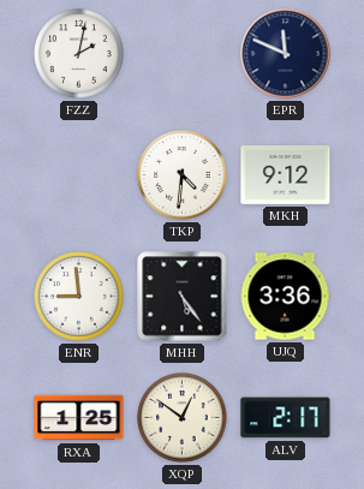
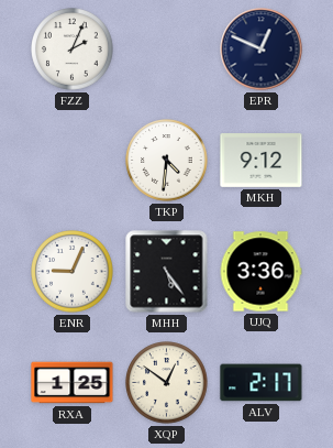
FZZ: 2:02 -> 2:04
EPR: 11:49 -> 12:49
ENR: 8:59 -> 9:04
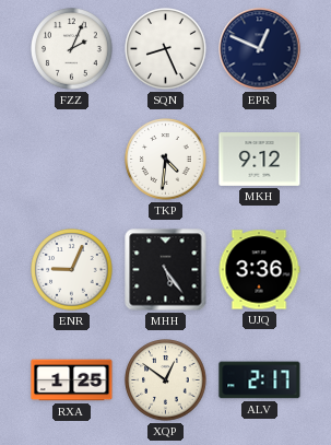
SQN: none -> 8:26
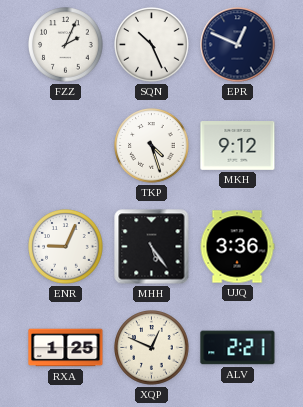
SQN: 8:26 -> 10:26
TKP: 4:31 -> 4:27
XQP: 12:51 -> 12:49
ALV: 2:17 -> 2:21
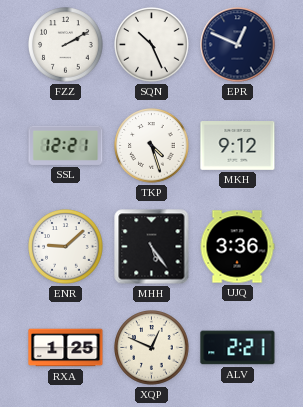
FZZ: 2:04 -> 2:10
SSL: none -> 12:21
ENR: 9:04 -> 9:08
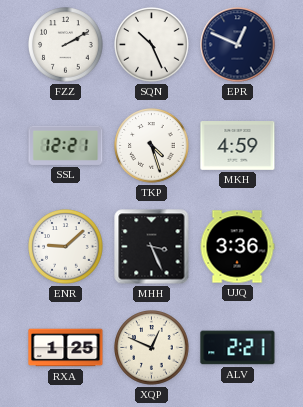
MKH: 9:12 -> 4:59
MHH: 5:24 -> 3:26
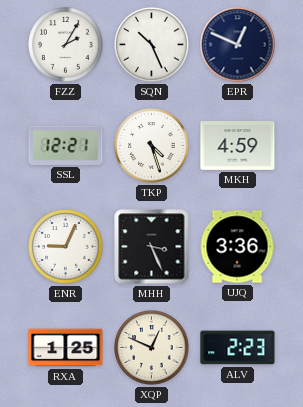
FZZ: 2:10 -> 2:05
ENR: 9:08 -> 9:04
ALV: 2:21 -> 2:23
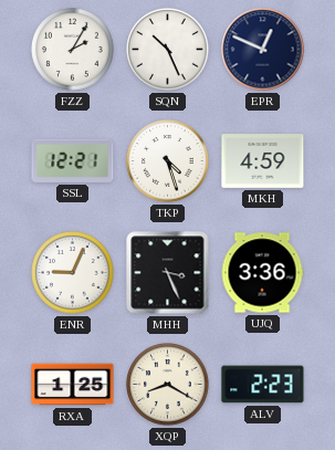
XQP: 12:49 -> 8:20
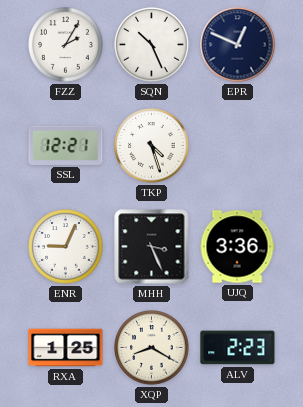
MKH: 4:59 -> none
